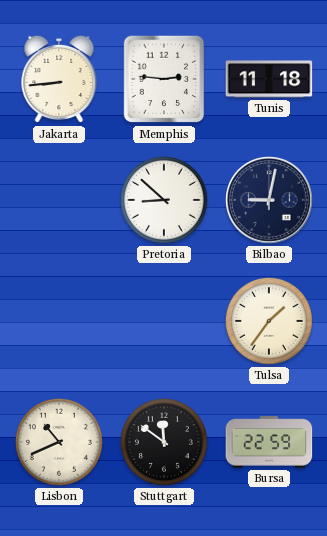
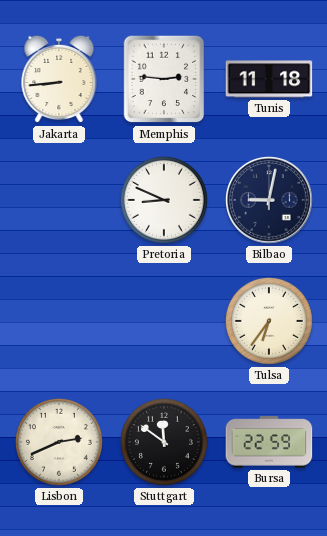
Pretoria: 8:52 -> 8:49
Tulsa: 1:36 -> 6:36
Lisbon: 10:41 -> 2:41
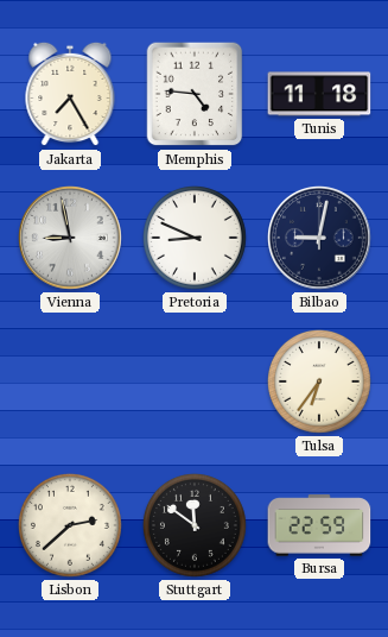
Jakarta: 8:44 -> 7:25
Memphis: 2:46 -> 4:46
Vienna: none -> 8:58
Lisbon: 2:41 -> 2:38
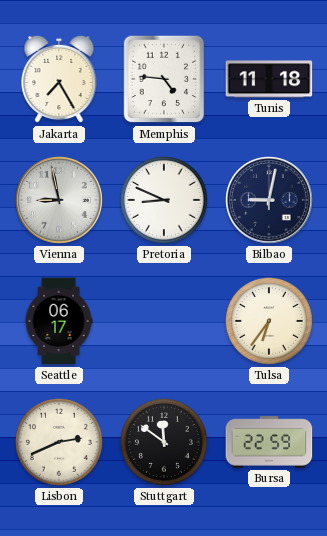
Seattle: none -> 06:17
Lisbon: 2:38 -> 2:41
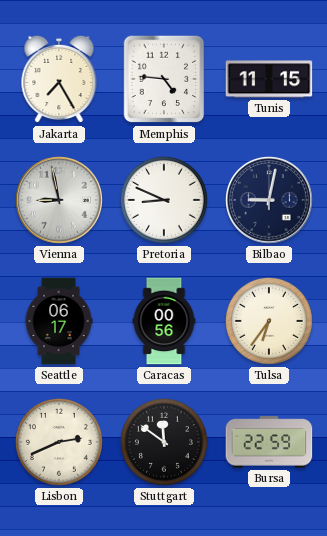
Tunis: 11:18 -> 11:15
Caracas: none -> 00:56
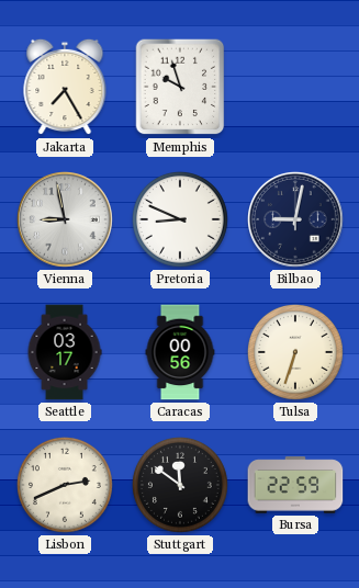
Memphis: 4:46 -> 9:57
Tunis: 11:15 -> none
Seattle: 06:17 -> 03:17
Tulsa: 6:36 -> 6:33
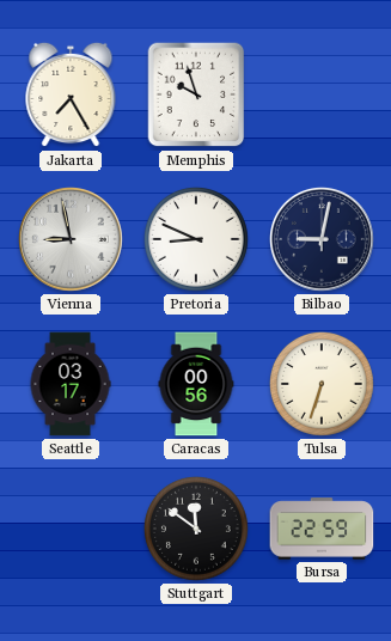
Lisbon: 2:41 -> none
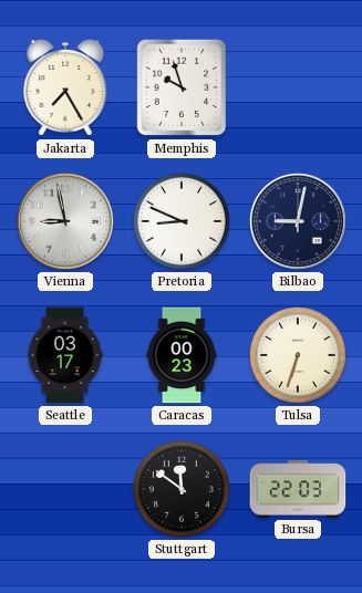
Caracas: 00:56 -> 00:23
Bursa: 22:59 -> 22:03
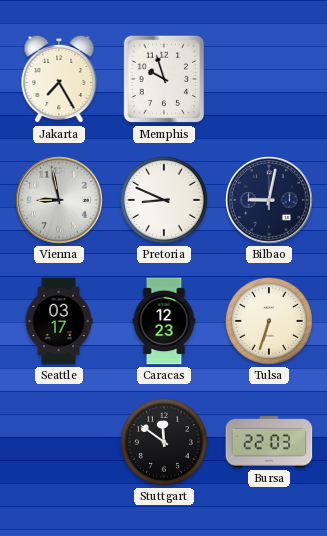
Caracas: 00:23 -> 12:23
